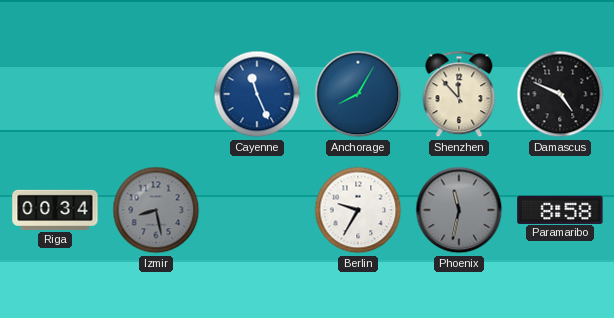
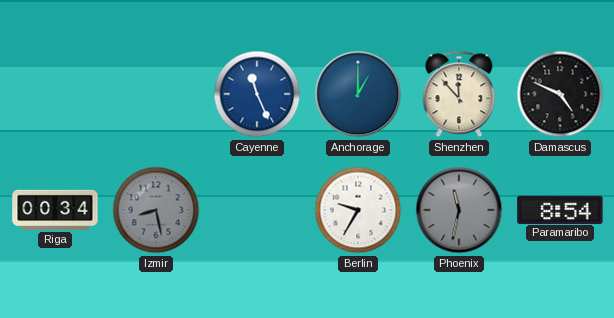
Anchorage: 8:05 -> 1:00
Paramaribo: 8:58 -> 8:54
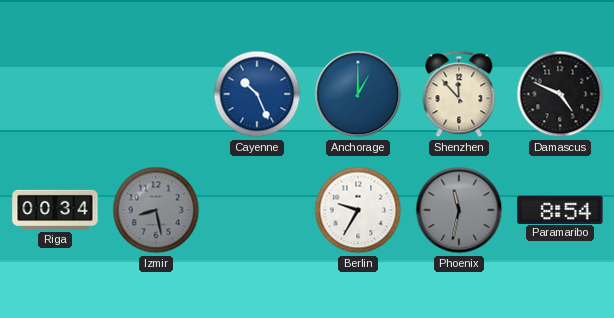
Cayenne: 11:26 -> 10:26
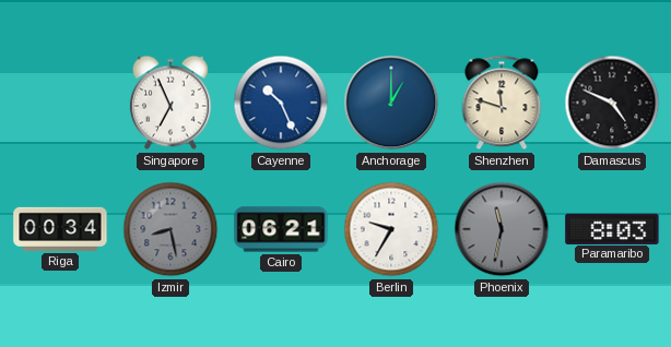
Singapore: none -> 6:56
Shenzhen: 11:53 -> 11:48
Cairo: none -> 06:21
Paramaribo: 8:54 -> 8:03
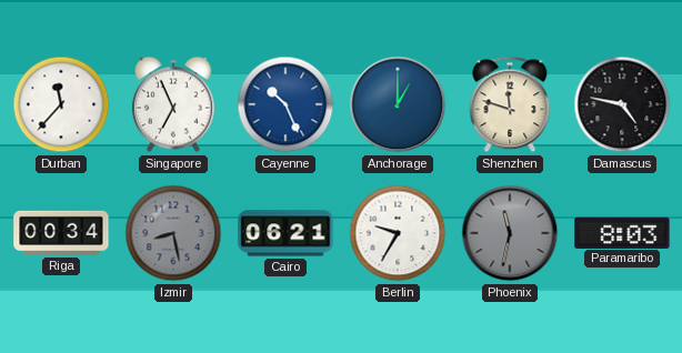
Durban: none -> 11:37
Damascus: 4:49 -> 4:47
